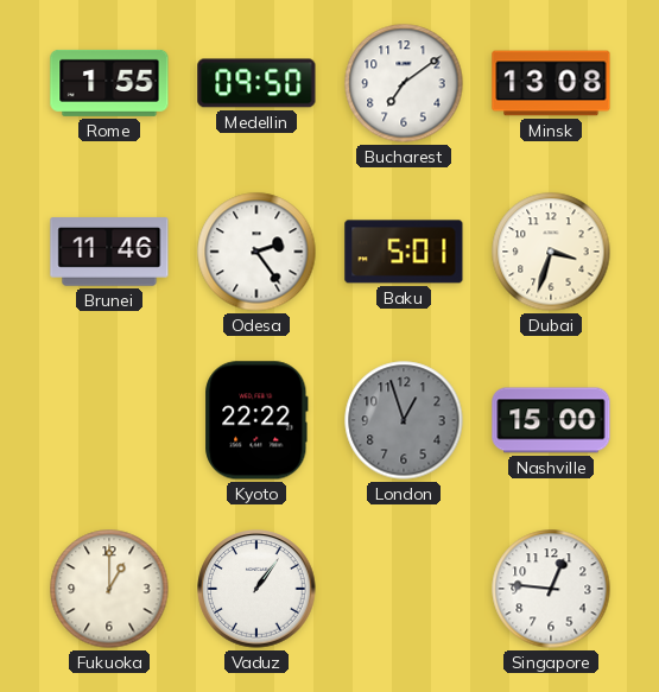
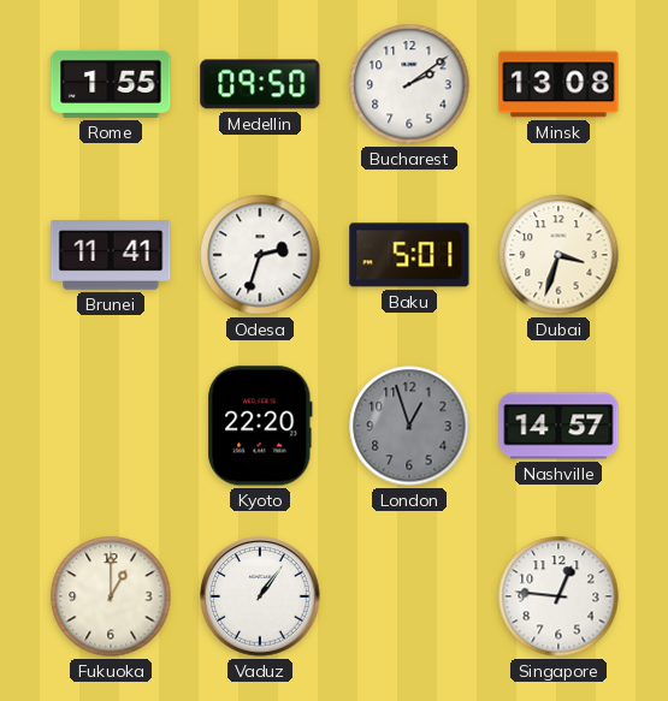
Bucharest: 7:09 -> 2:09
Brunei: 11:46 -> 11:41
Odesa: 2:24 -> 2:33
Kyoto: 22:22 -> 22:20
Nashville: 15:00 -> 14:57
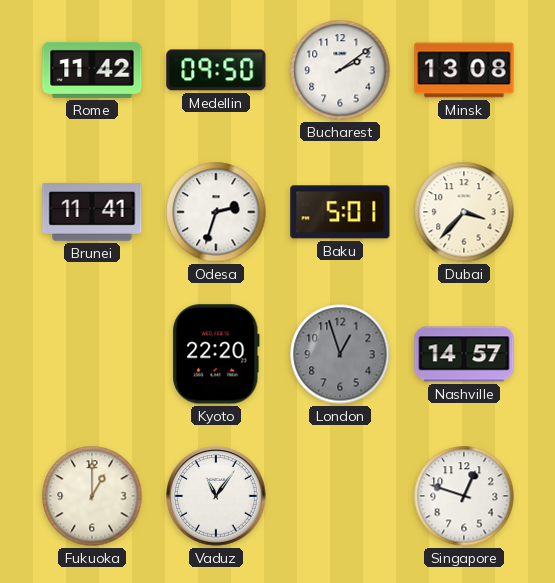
Rome: 1:55 -> 11:42
Dubai: 3:33 -> 3:37
Vaduz: 1:06 -> 11:06
Singapore: 12:46 -> 12:48
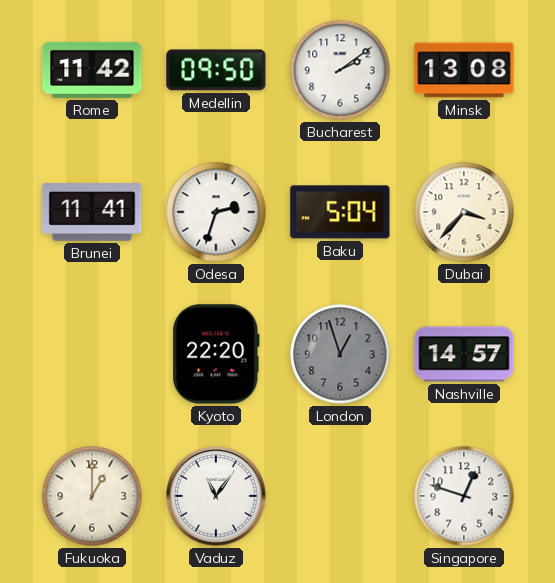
Baku: 5:01 -> 5:04
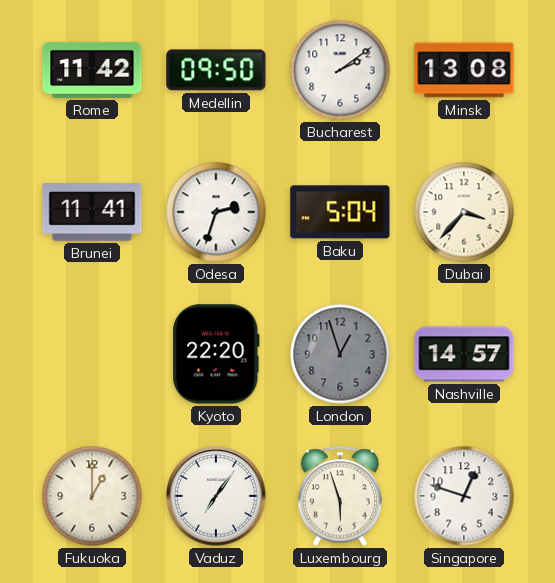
Vaduz: 11:06 -> 7:06
Luxembourg: none -> 5:57
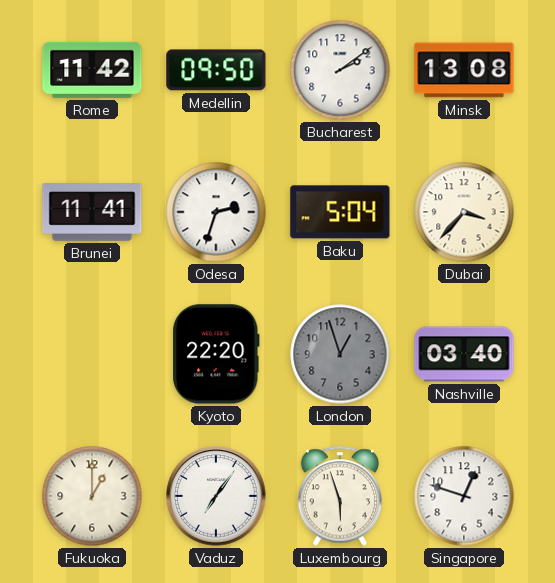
Nashville: 14:57 -> 03:40
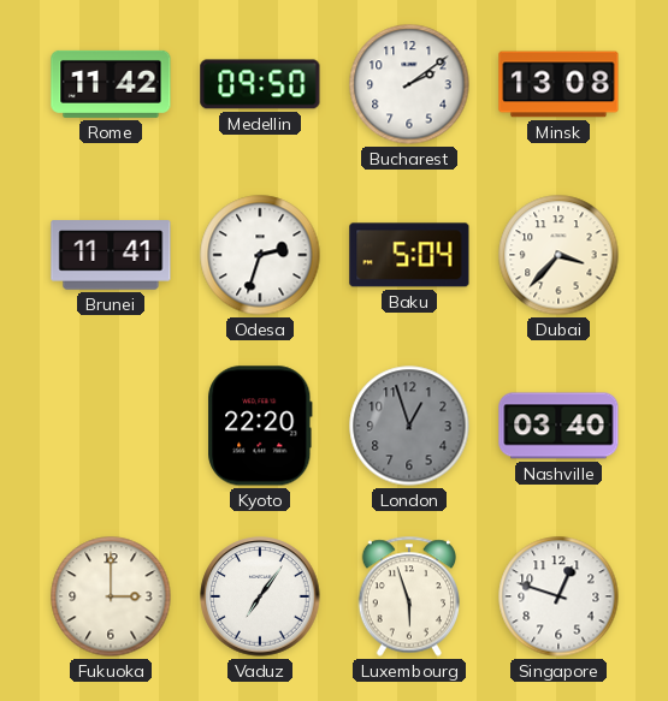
Fukuoka: 1:00 -> 3:00
